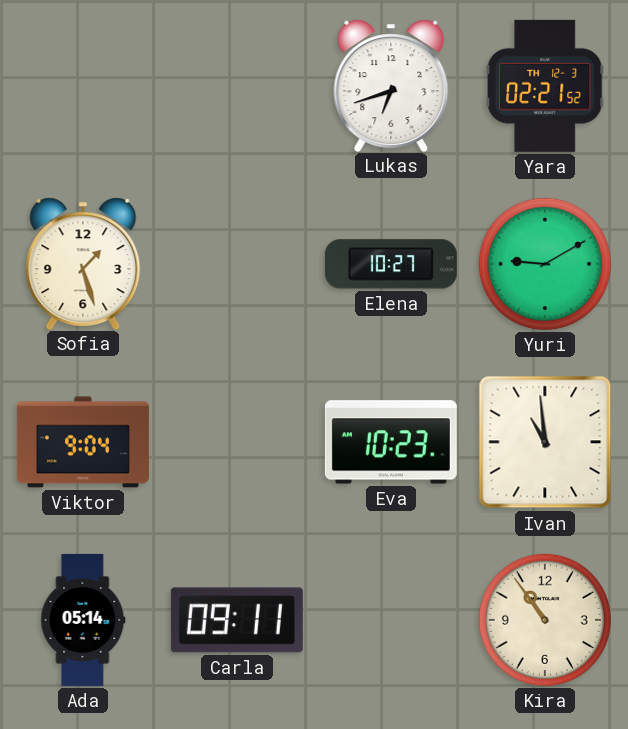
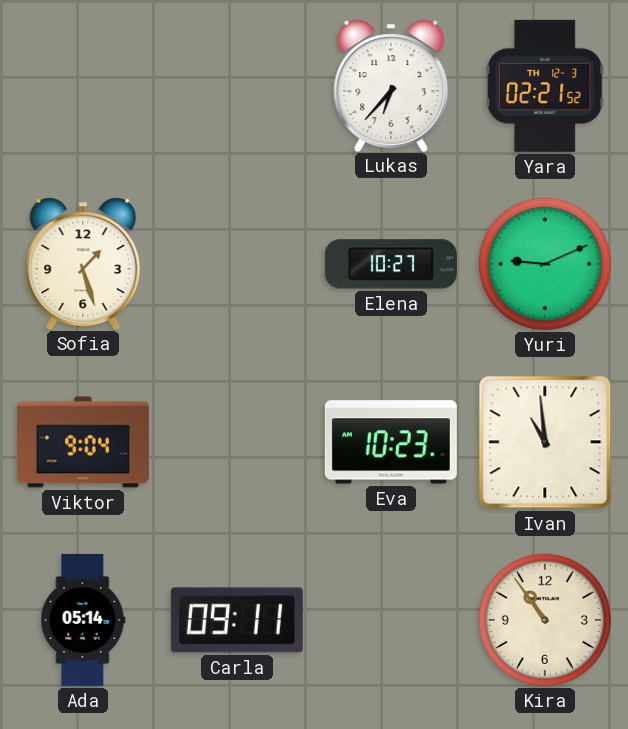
Lukas: 6:42 -> 6:37
Yuri: 9:10 -> 9:11
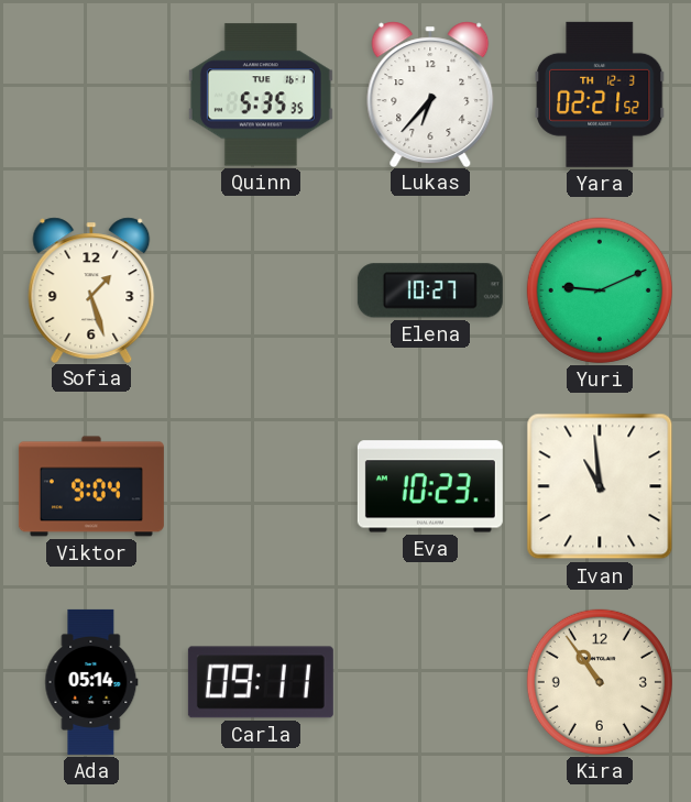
Quinn: none -> 5:35
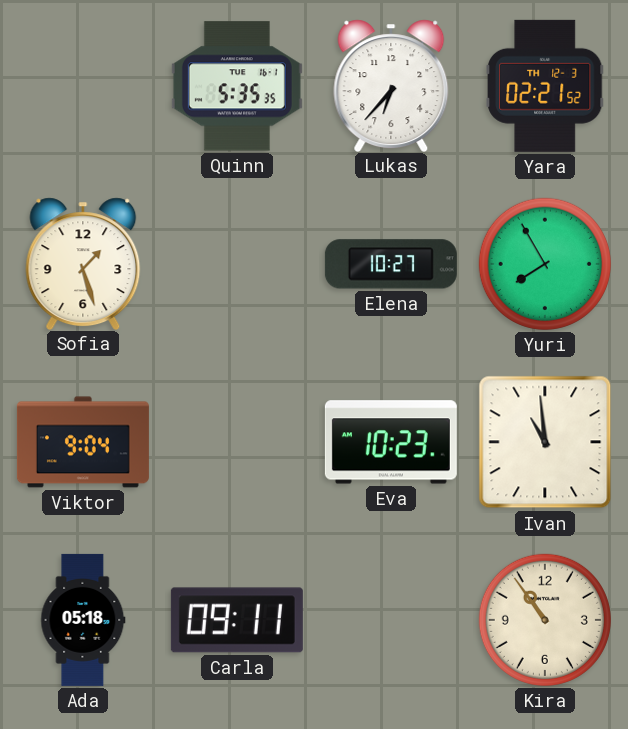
Yuri: 9:11 -> 7:55
Ada: 05:14 -> 05:18
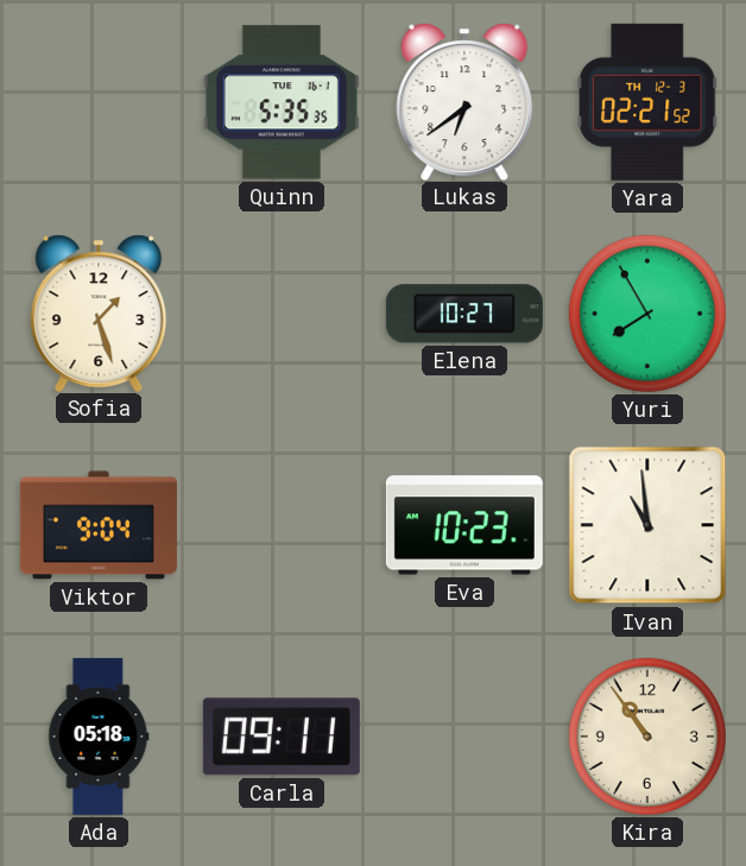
Lukas: 6:37 -> 6:39
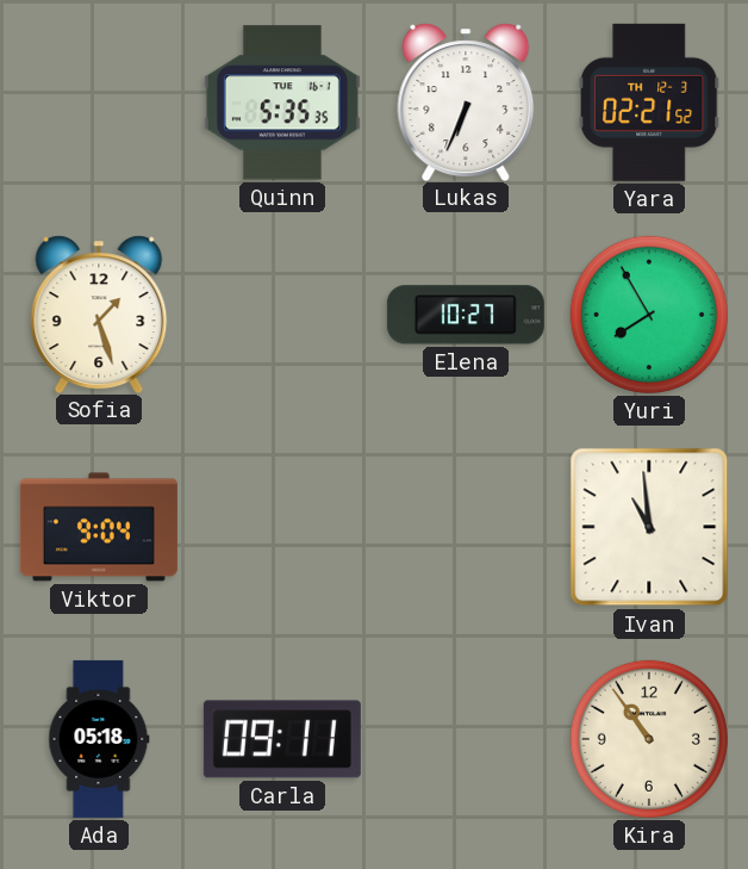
Lukas: 6:39 -> 6:34
Eva: 10:23 -> none
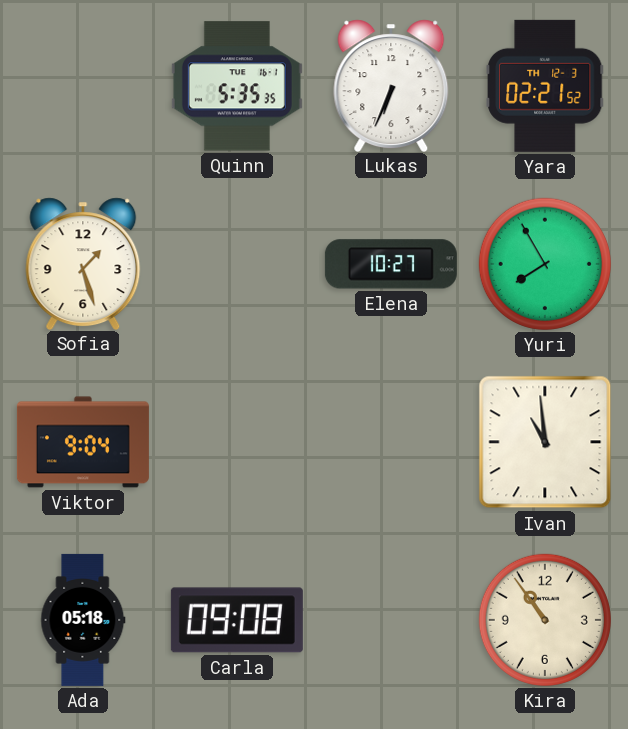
Carla: 09:11 -> 09:08
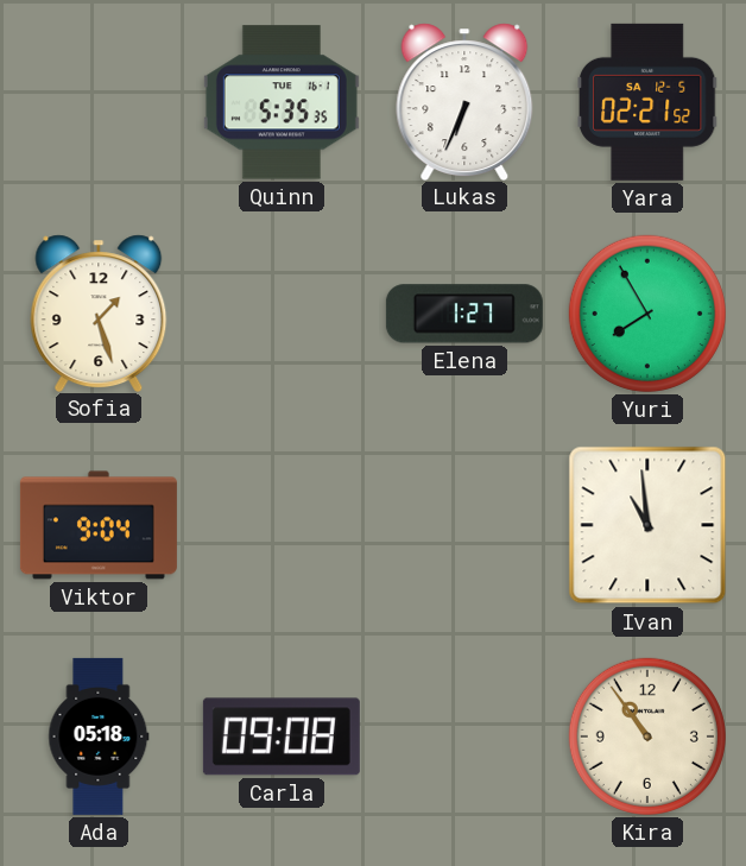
Yara date: TH 12-3 -> SA 12-5
Elena: 10:27 -> 1:27
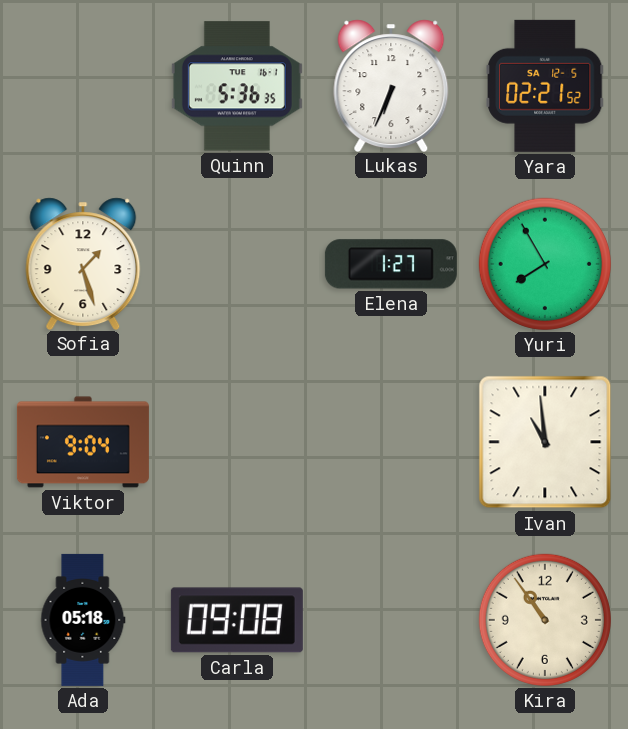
Quinn: 5:35 -> 5:36
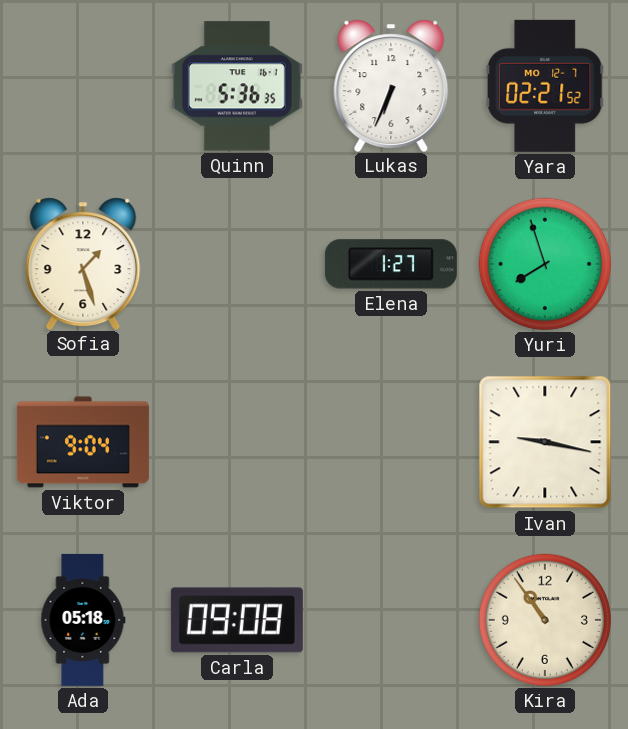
Yara date: SA 12-5 -> MO 12-7
Yuri: 7:55 -> 7:57
Ivan: 10:59 -> 9:17
